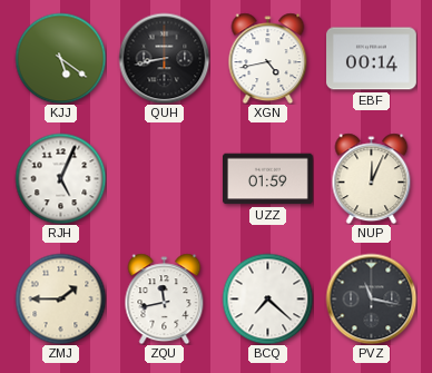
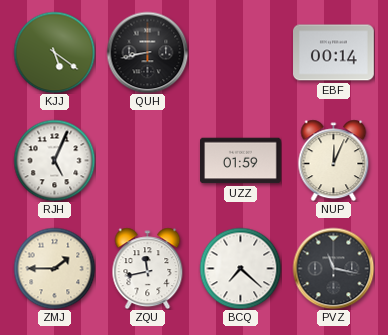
XGN: 4:43 -> none
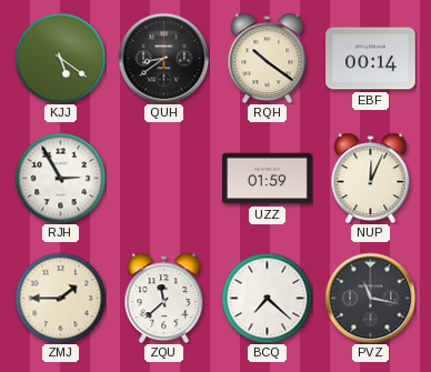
QUH: 8:43 -> 8:39
RQH: none -> 10:21
RJH: 5:04 -> 2:55
ZQU: 11:43 -> 11:38
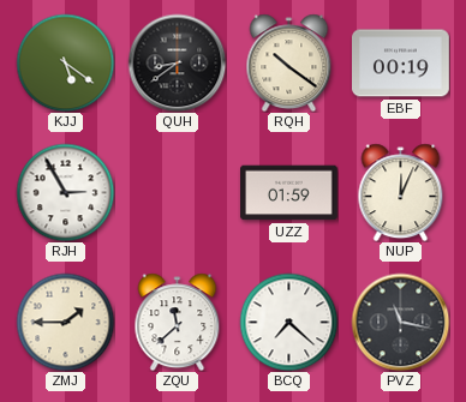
EBF: 00:14 -> 00:19
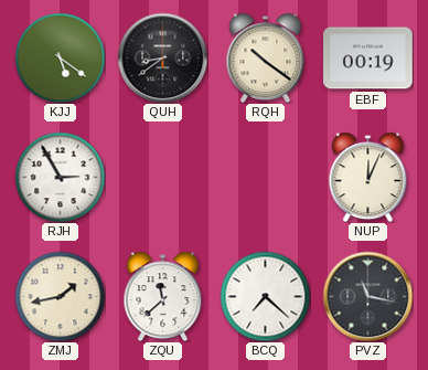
UZZ: 01:59 -> none
ZMJ: 1:45 -> 1:43
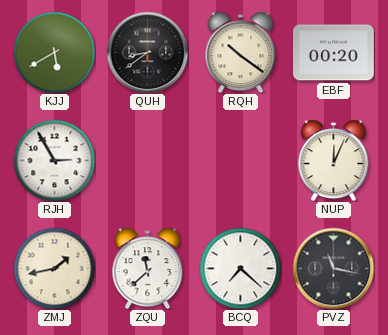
KJJ: 5:21 -> 5:40
EBF: 00:19 -> 00:20
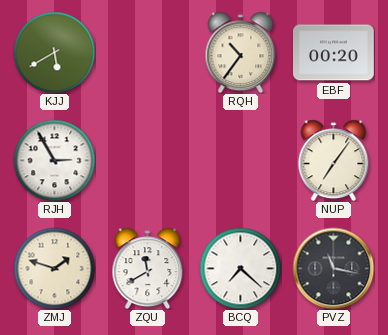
QUH: 8:39 -> none
RQH: 10:21 -> 10:36
NUP: 12:04 -> 7:06
ZMJ: 1:43 -> 1:48
ZQU: 11:38 -> 11:40
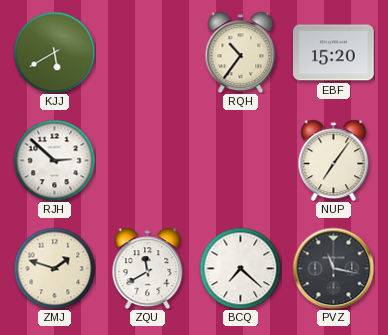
EBF: 00:20 -> 15:20
RJH: 2:55 -> 2:52
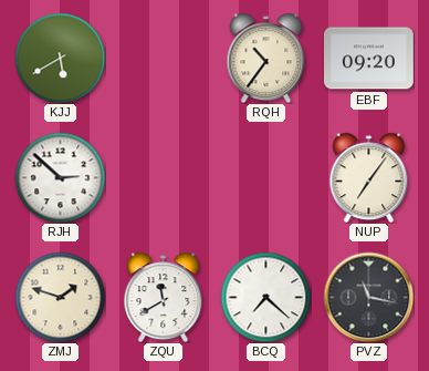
EBF: 15:20 -> 09:20
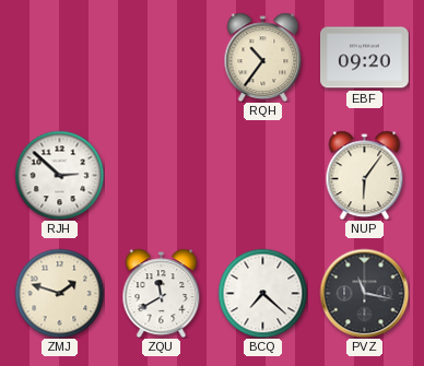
KJJ: 5:40 -> none
NUP: 7:06 -> 6:06
